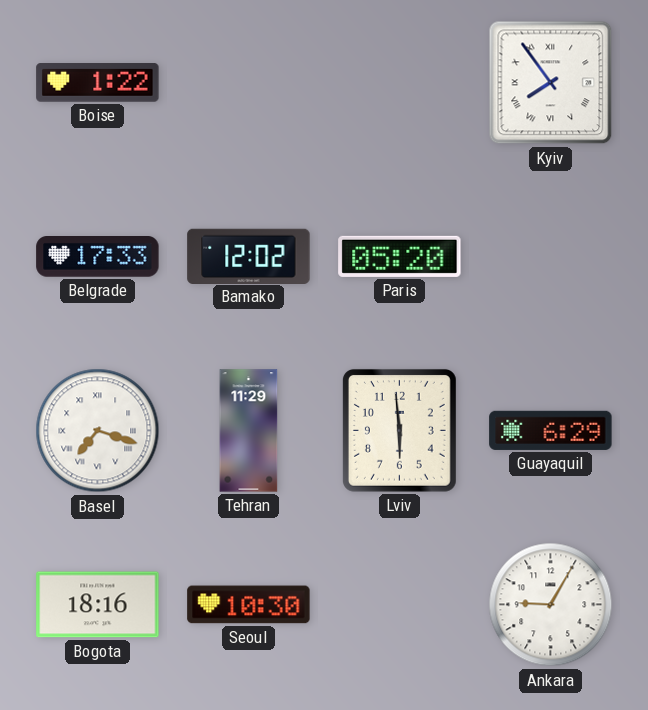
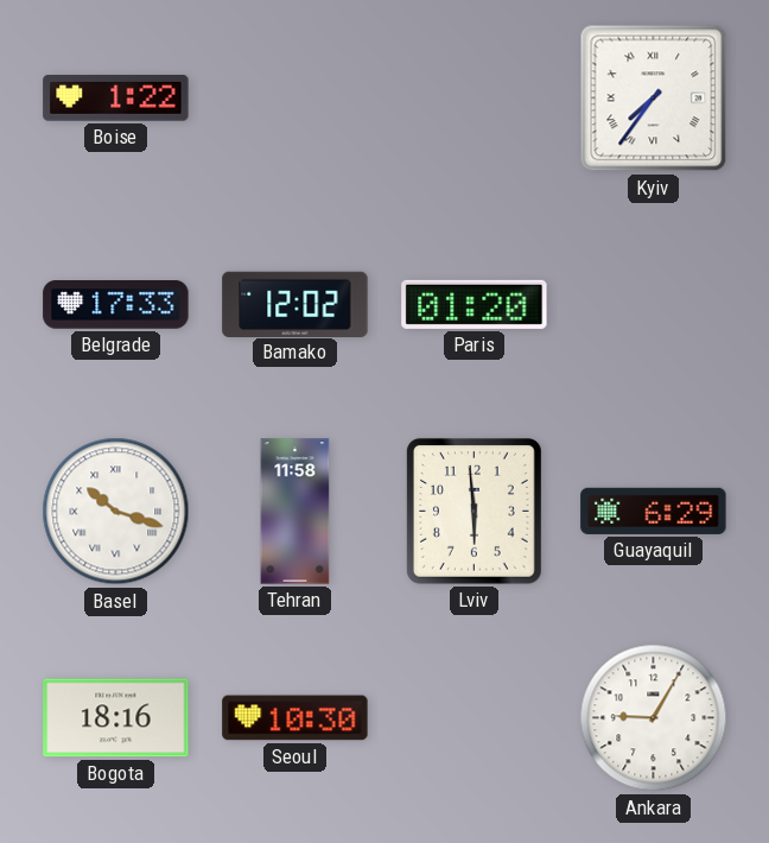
Kyiv: 7:54 -> 7:36
Paris: 05:20 -> 01:20
Basel: 7:18 -> 10:18
Tehran: 11:29 -> 11:58
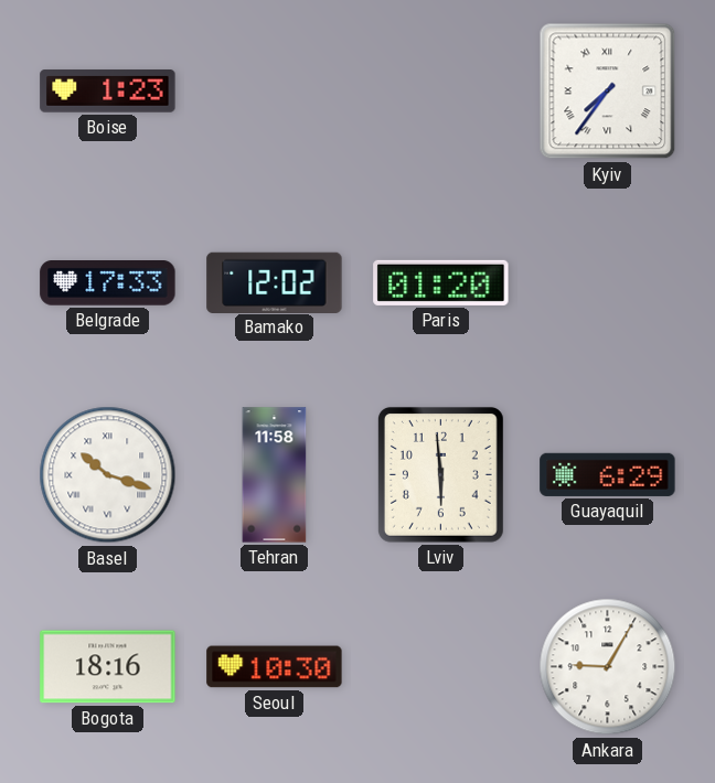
Boise: 1:22 -> 1:23
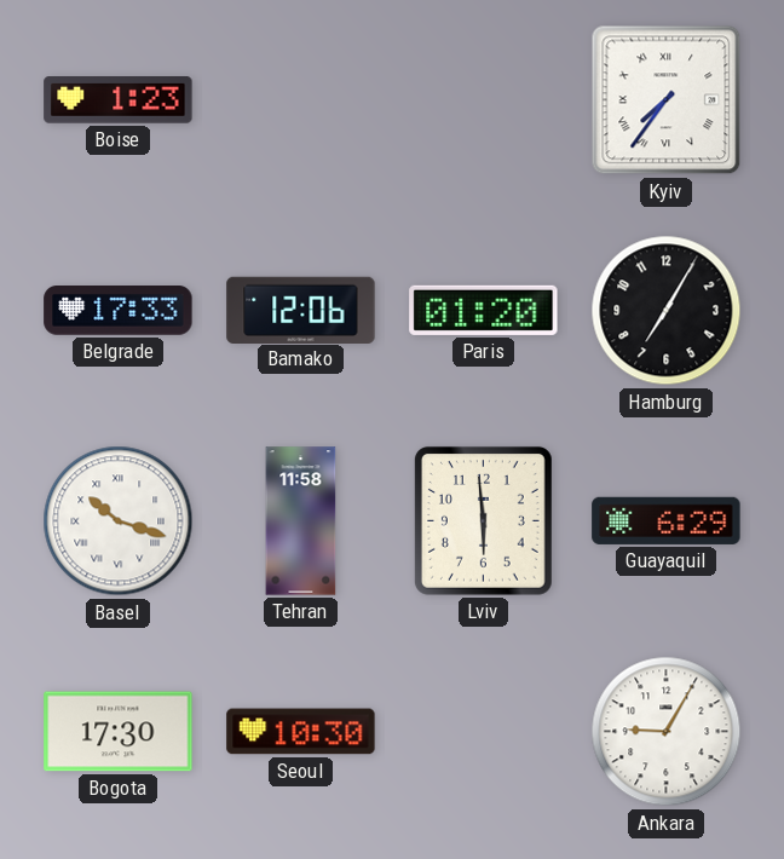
Bamako: 12:02 -> 12:06
Hamburg: none -> 7:05
Bogota: 18:16 -> 17:30
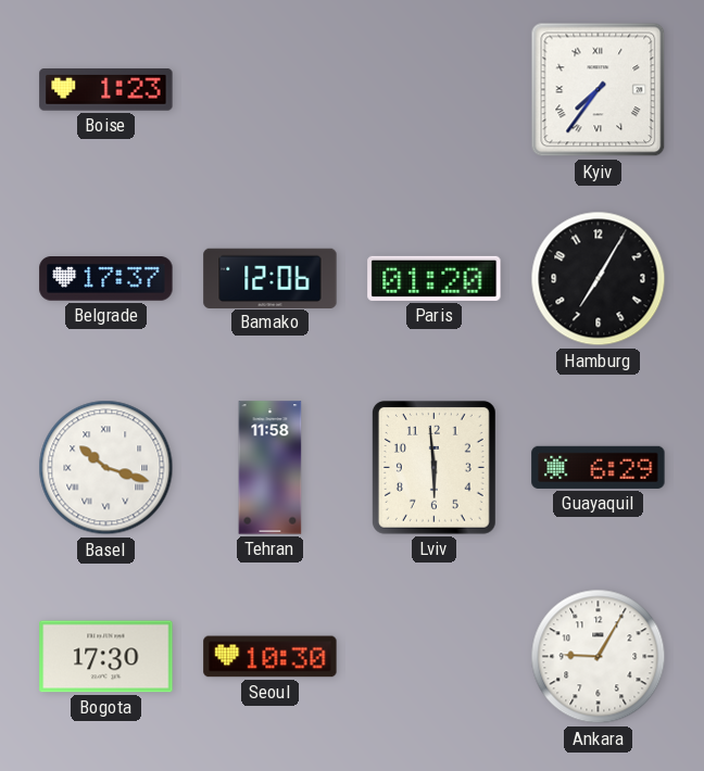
Belgrade: 17:33 -> 17:37
